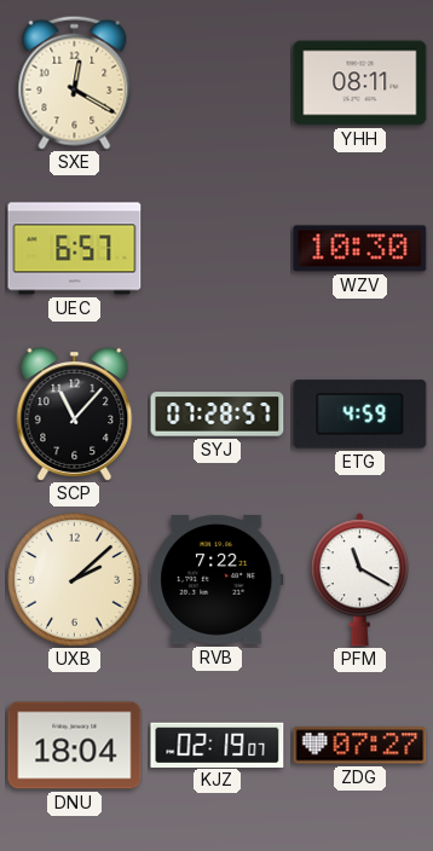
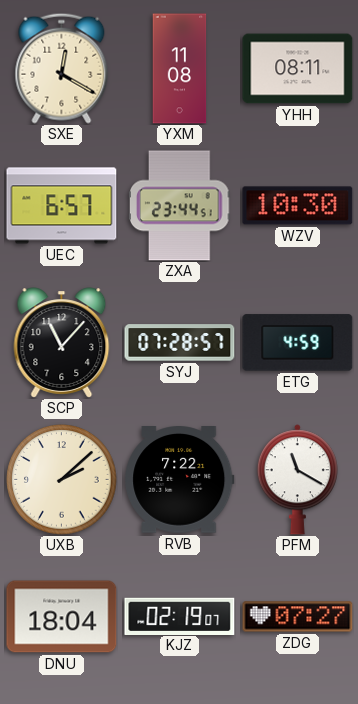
YXM: none -> 11:08
ZXA: none -> 23:44
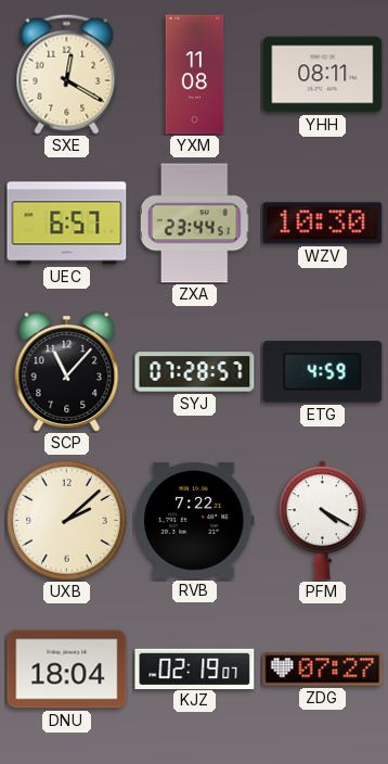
PFM: 11:20 -> 4:20
